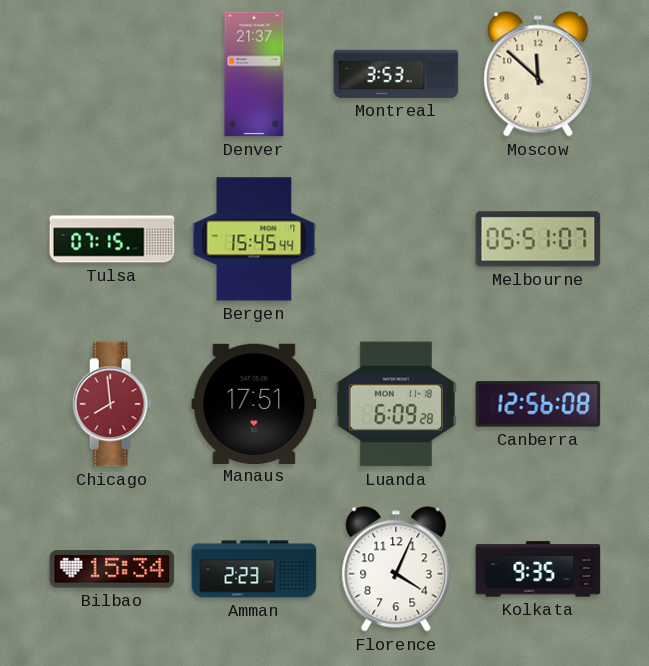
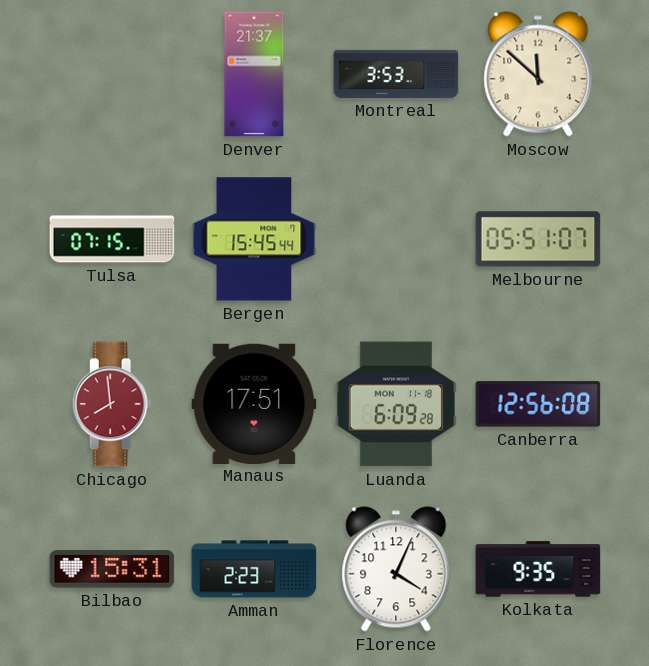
Bilbao: 15:34 -> 15:31
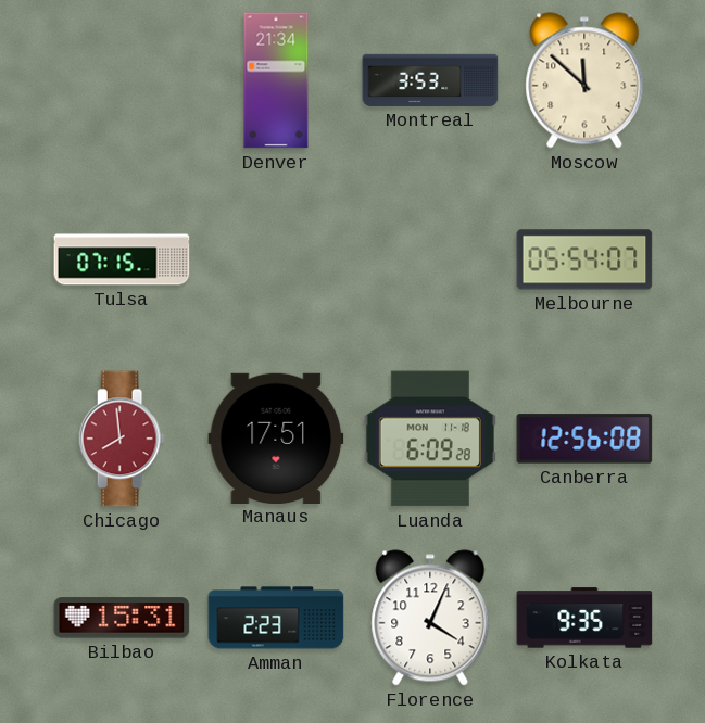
Denver: 21:37 -> 21:34
Bergen: 15:45 -> none
Melbourne: 05:51 -> 05:54
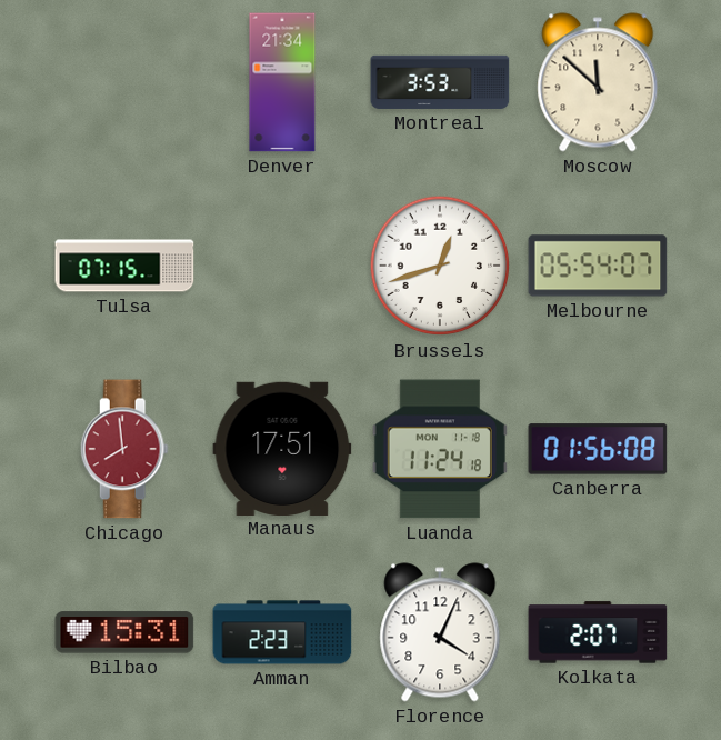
Brussels: none -> 12:42
Luanda: 6:09 -> 11:24
Canberra: 12:56 -> 01:56
Kolkata: 9:35 -> 2:07
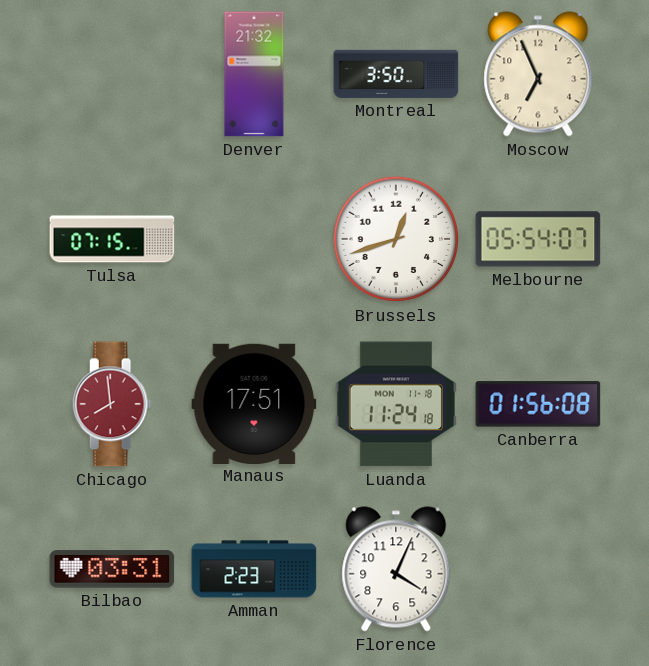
Denver: 21:34 -> 21:32
Montreal: 3:53 -> 3:50
Moscow: 11:52 -> 6:56
Bilbao: 15:31 -> 03:31
Kolkata: 2:07 -> none
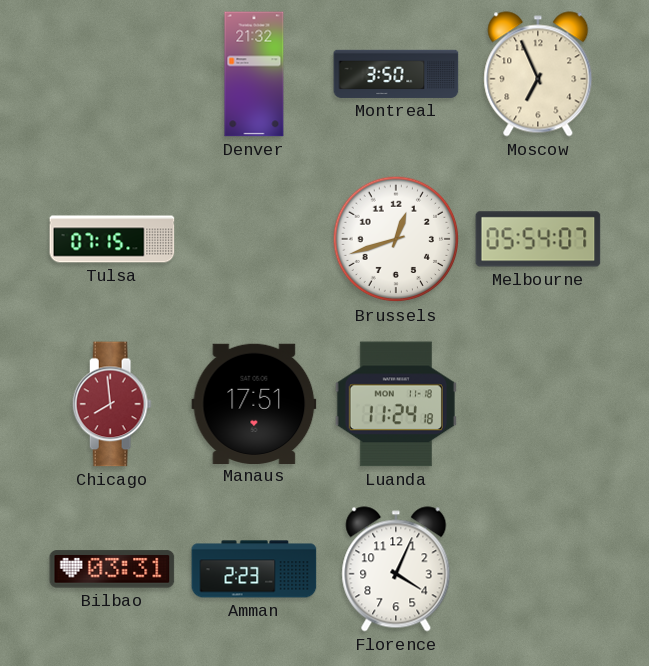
Canberra: 01:56 -> none
